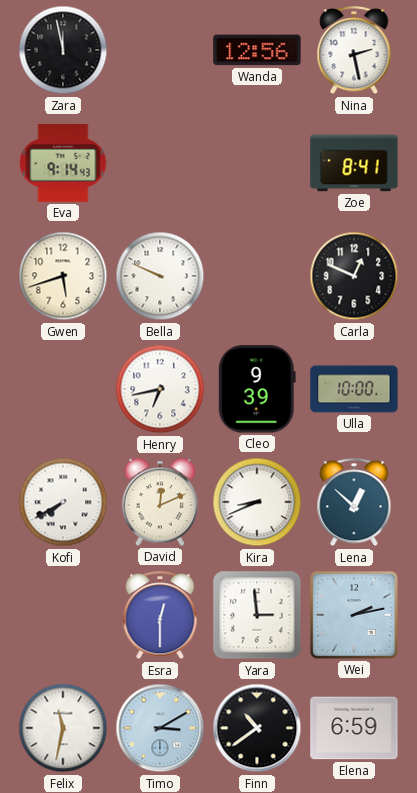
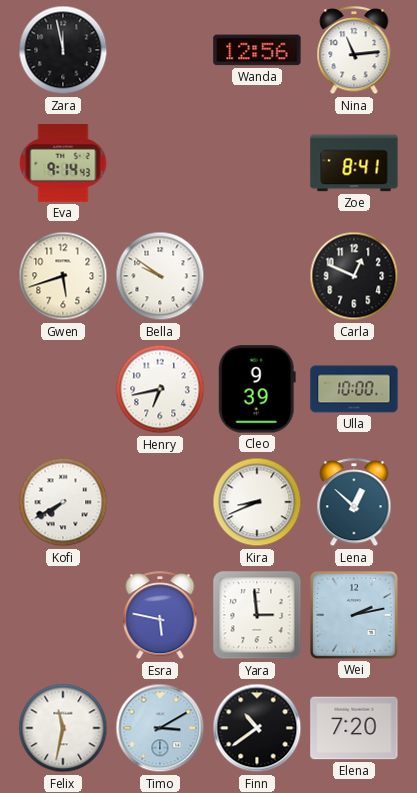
Nina: 2:28 -> 11:14
Bella: 9:49 -> 9:51
David: 12:11 -> none
Esra: 12:30 -> 5:47
Elena: 6:59 -> 7:20
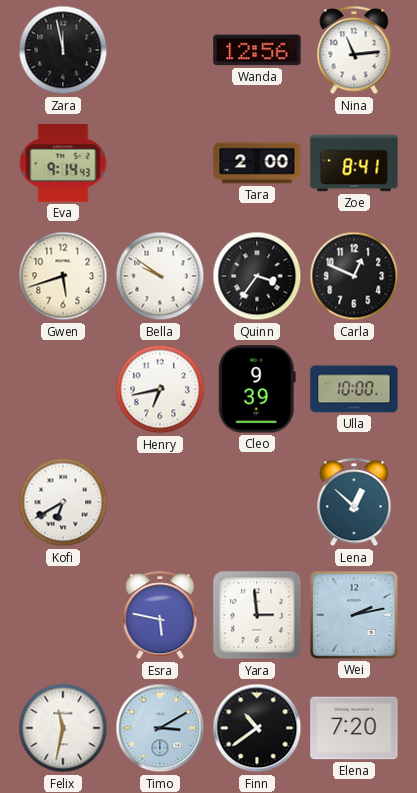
Tara: none -> 2:00
Quinn: none -> 3:36
Kofi: 7:40 -> 6:40
Kira: 8:41 -> none
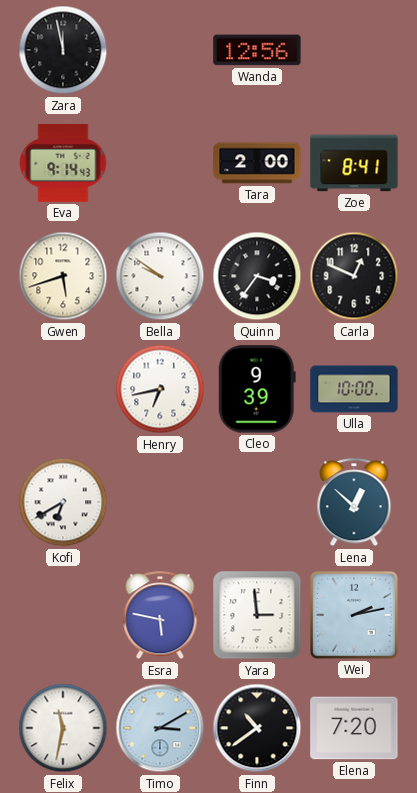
Nina: 11:14 -> none
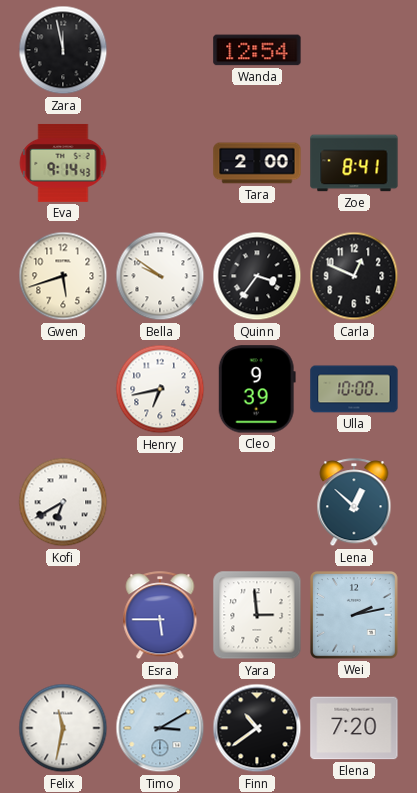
Wanda: 12:56 -> 12:54
Esra: 5:47 -> 5:45
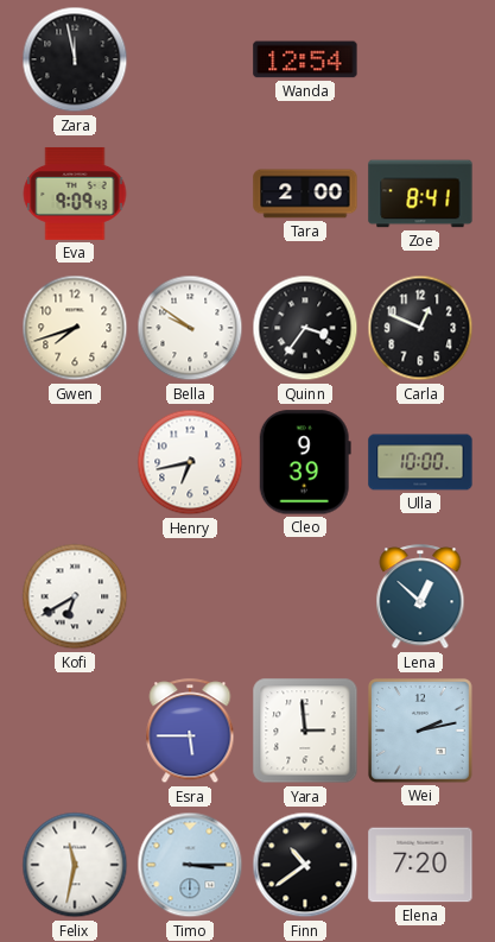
Eva: 9:14 -> 9:09
Gwen: 5:42 -> 7:42
Timo: 3:10 -> 3:15
